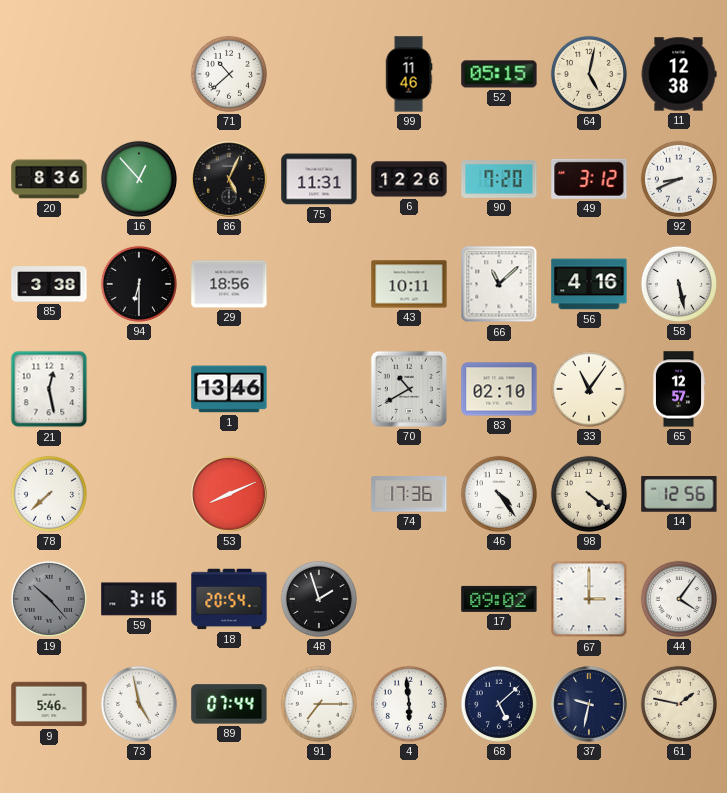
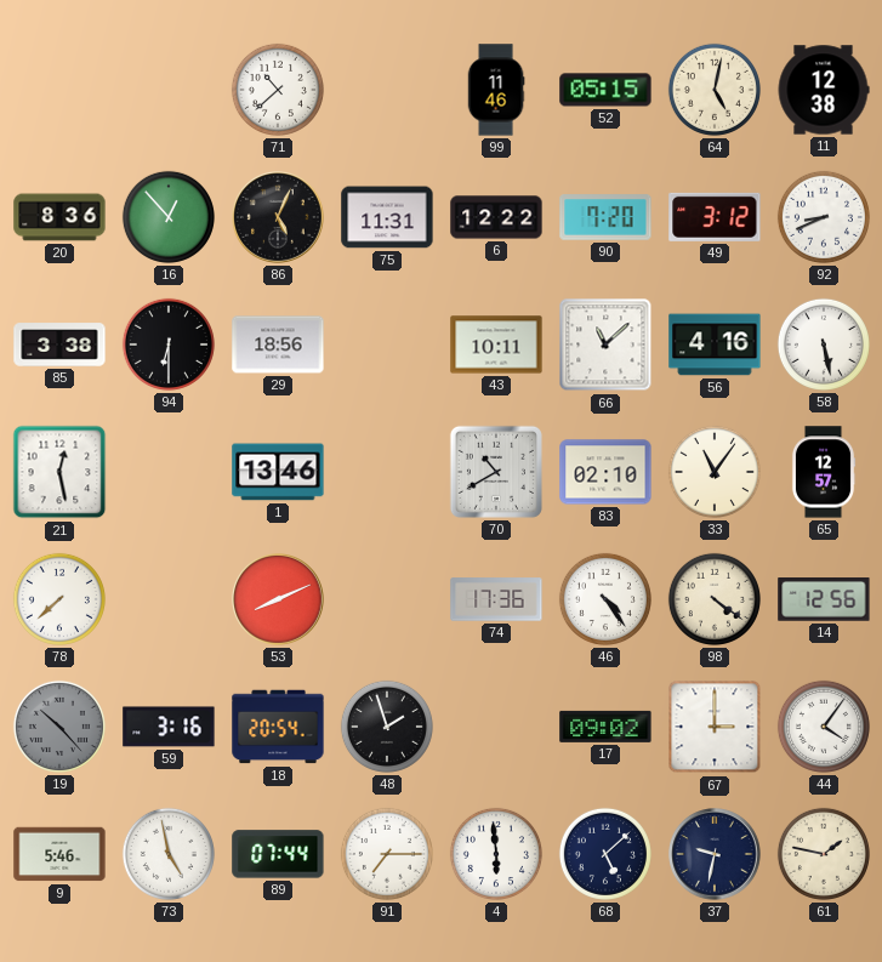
6: 12:26 -> 12:22
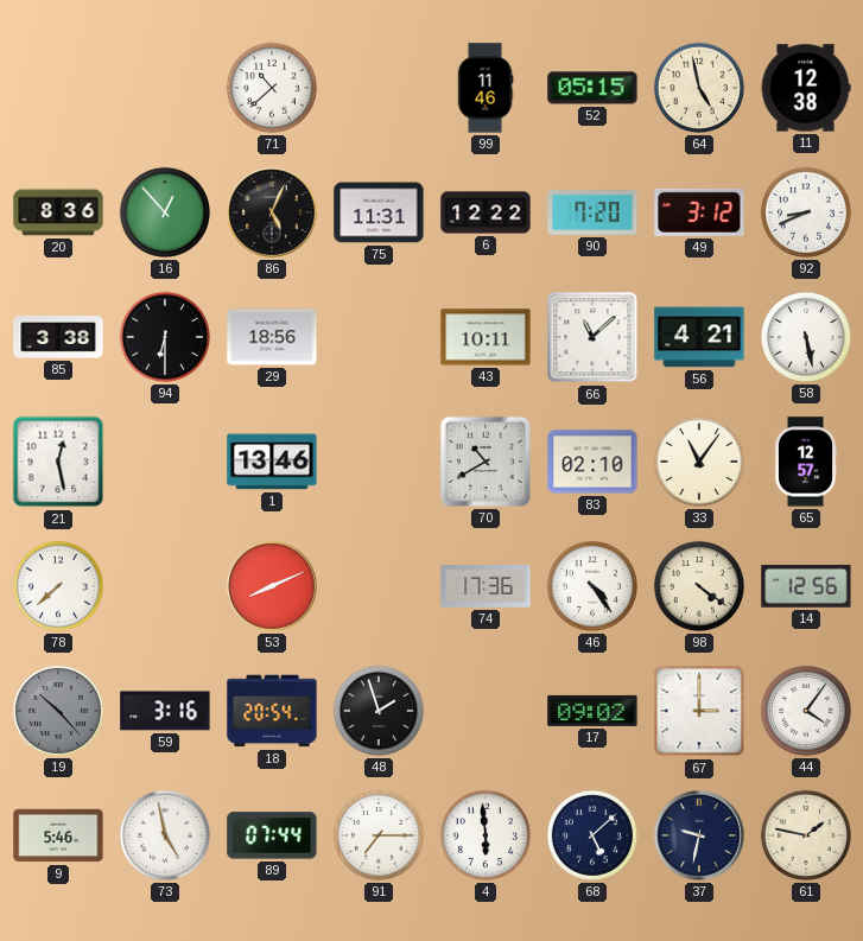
64: 5:02 -> 4:58
56: 4:16 -> 4:21
